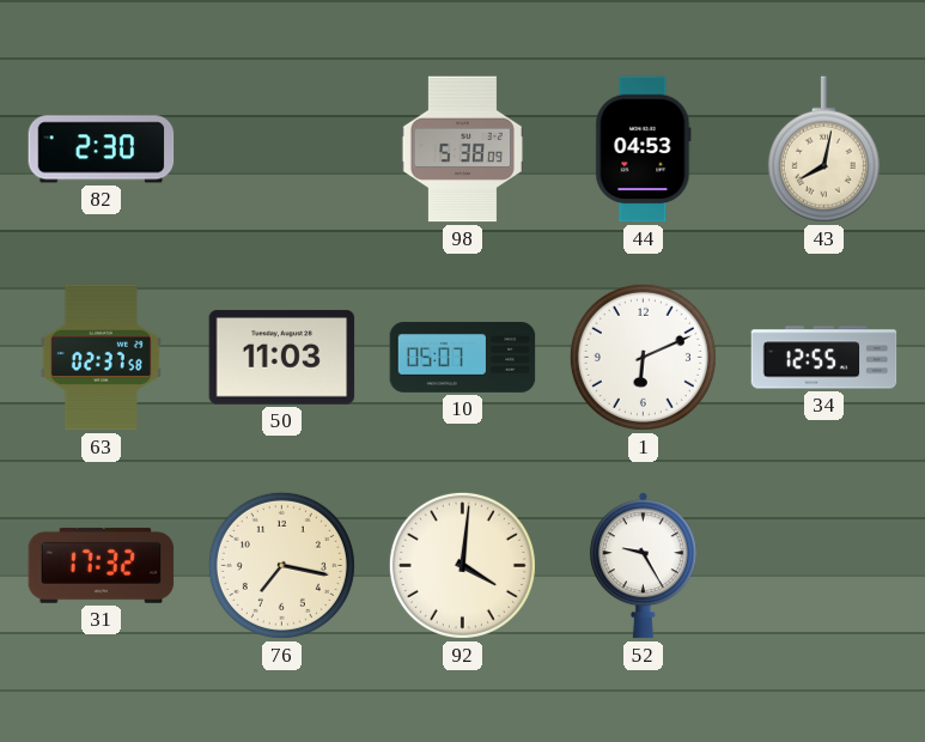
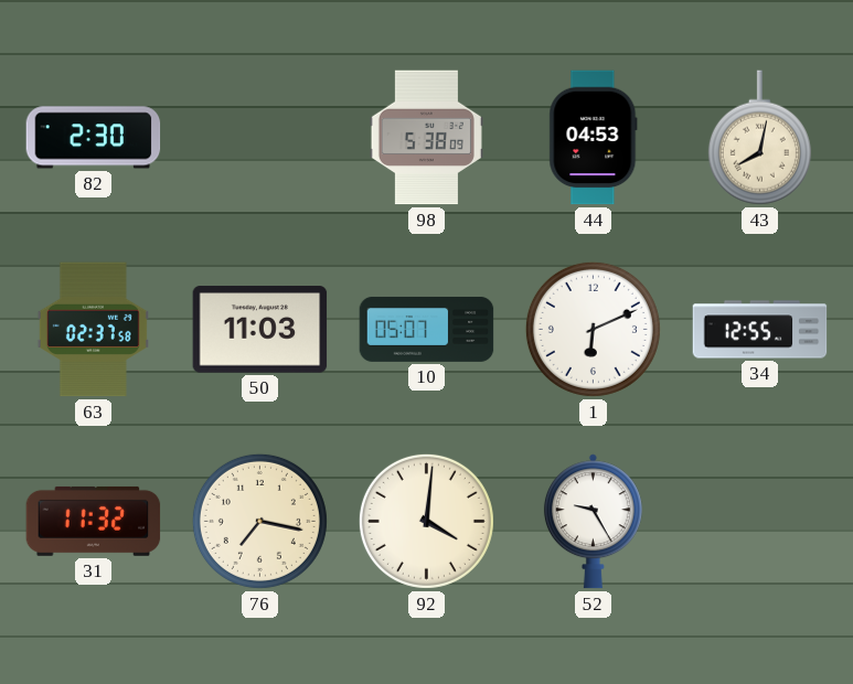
31: 17:32 -> 11:32
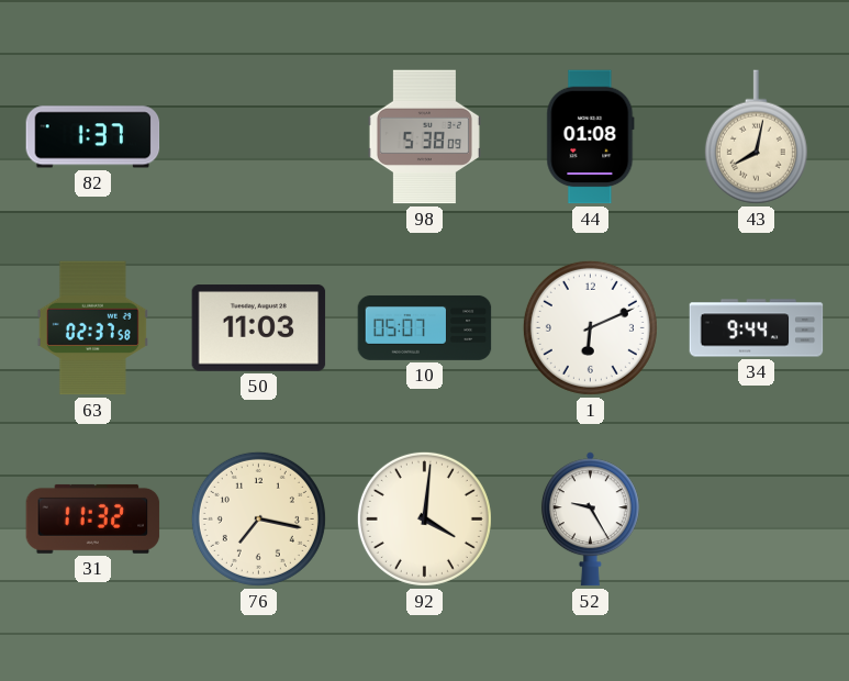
82: 2:30 -> 1:37
44: 04:53 -> 01:08
34: 12:55 -> 9:44
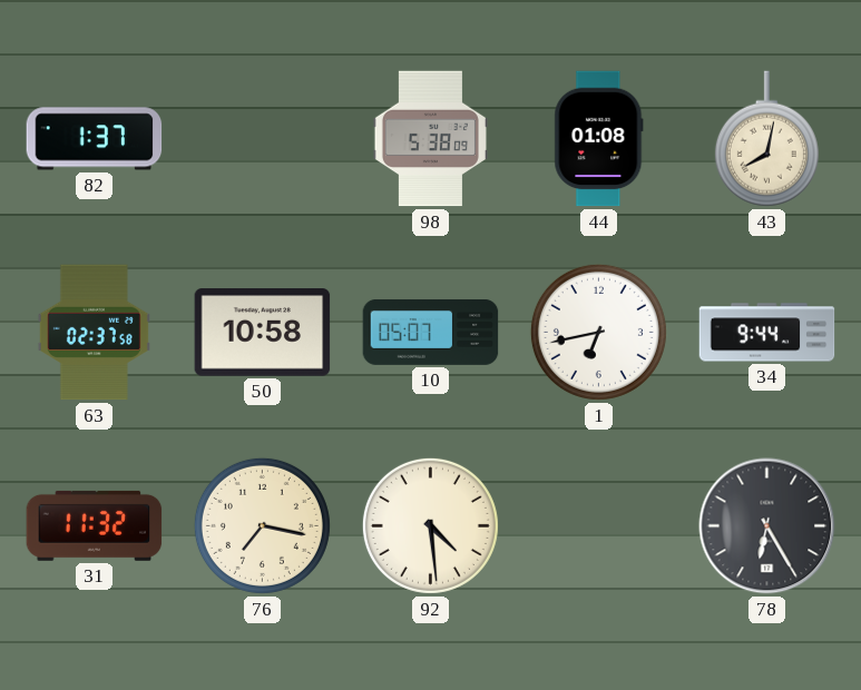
50: 11:03 -> 10:58
1: 6:11 -> 6:43
92: 4:01 -> 4:29
52: 9:25 -> none
78: none -> 6:25
